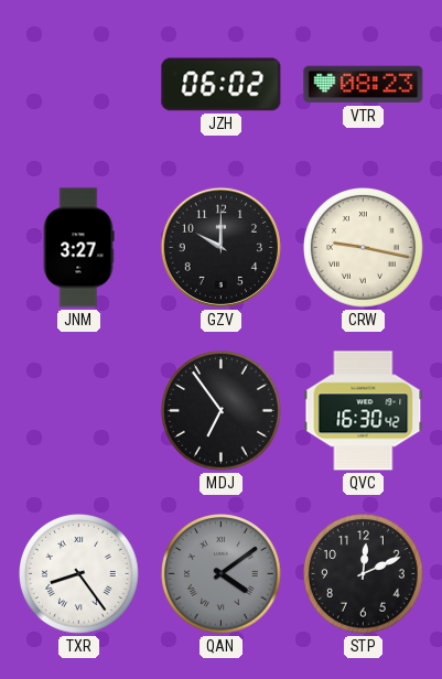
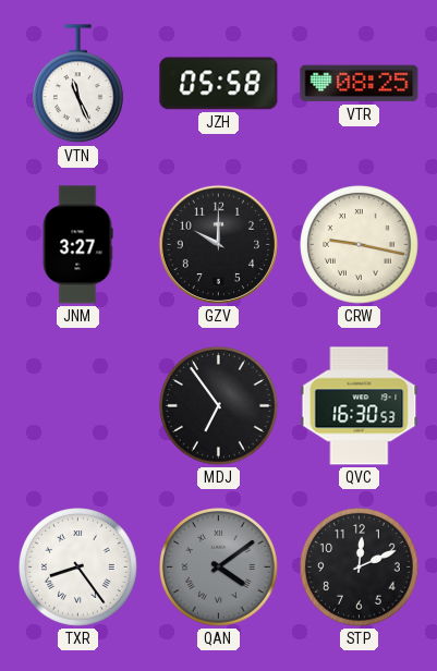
VTN: none -> 11:26
JZH: 06:02 -> 05:58
VTR: 08:23 -> 08:25
QVC: 16:30:42 -> 16:30:53
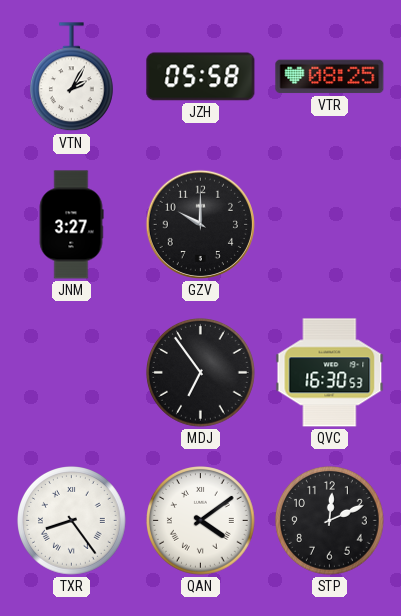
VTN: 11:26 -> 2:05
CRW: 9:17 -> none
QAN dial: grey -> white
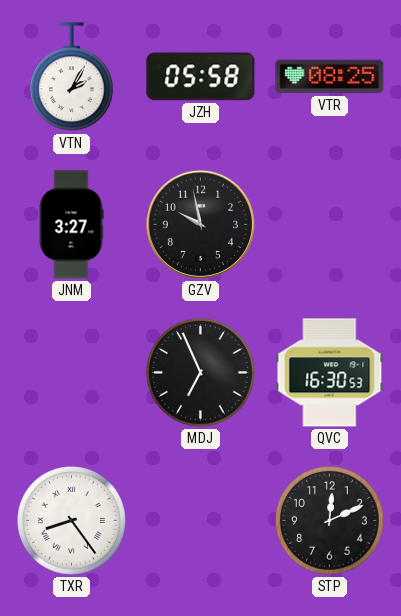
GZV: 10:00 -> 9:58
MDJ: 6:54 -> 6:56
QAN: 4:09 -> none
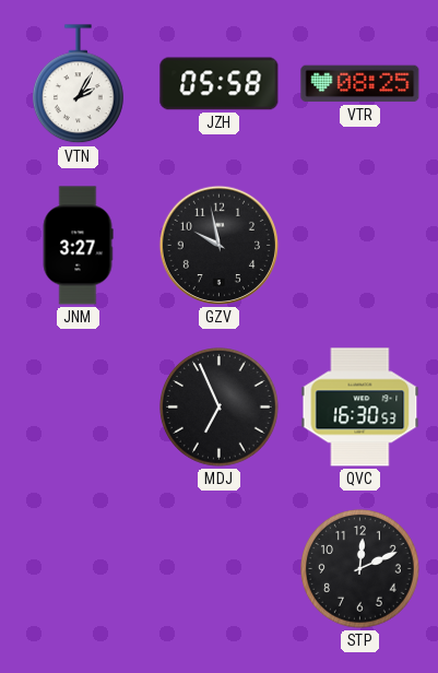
TXR: 8:24 -> none
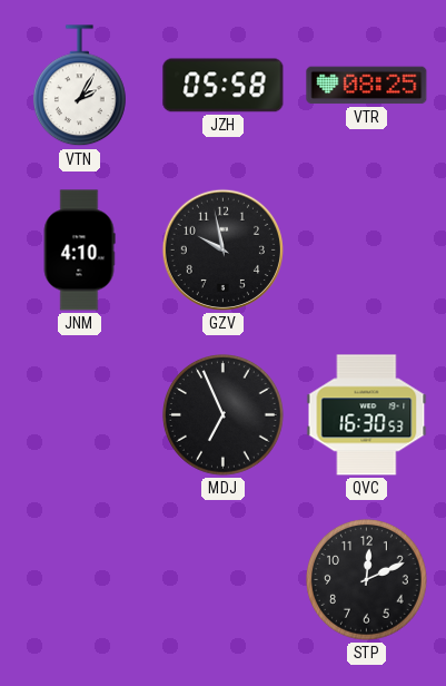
JNM: 3:27 -> 4:10
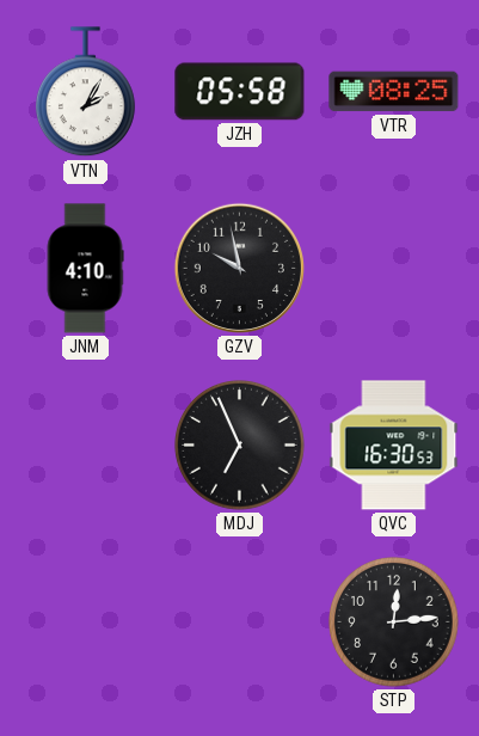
STP: 12:11 -> 12:14
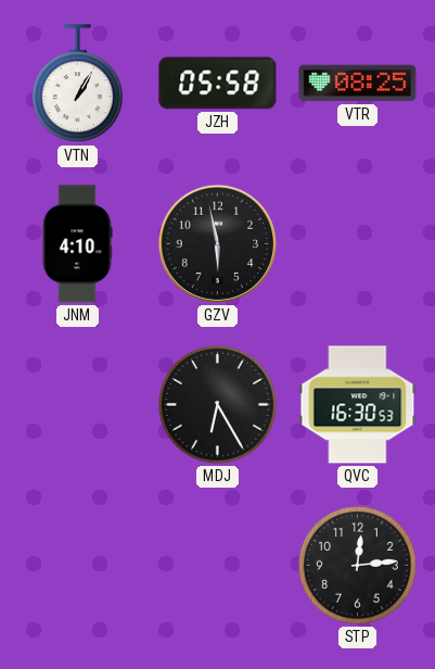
VTN: 2:05 -> 1:05
GZV: 9:58 -> 5:58
MDJ: 6:56 -> 6:25
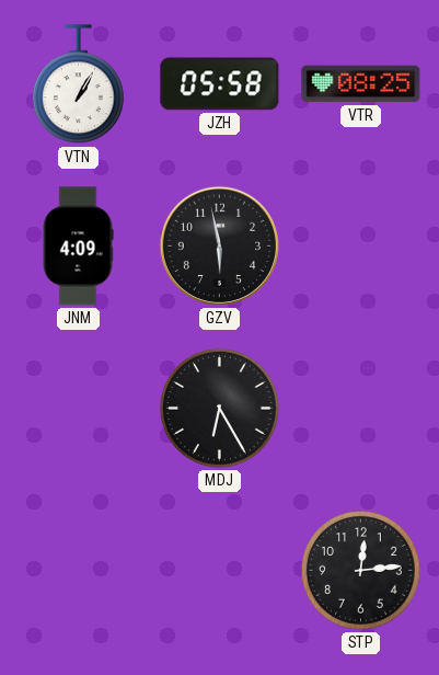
JNM: 4:10 -> 4:09
QVC: 16:30 -> none
